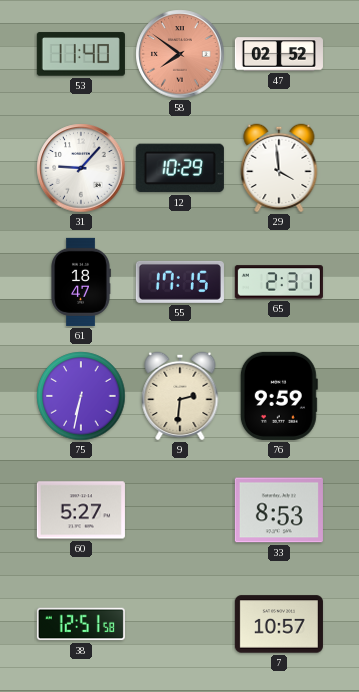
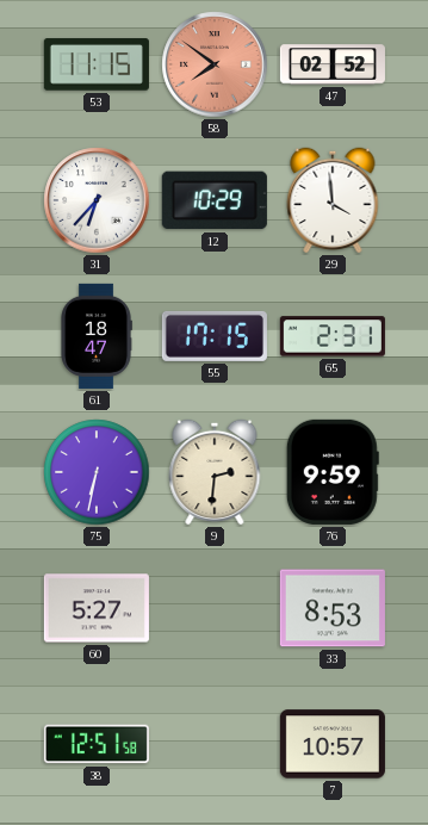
53: 11:40 -> 11:15
31: 9:07 -> 6:37
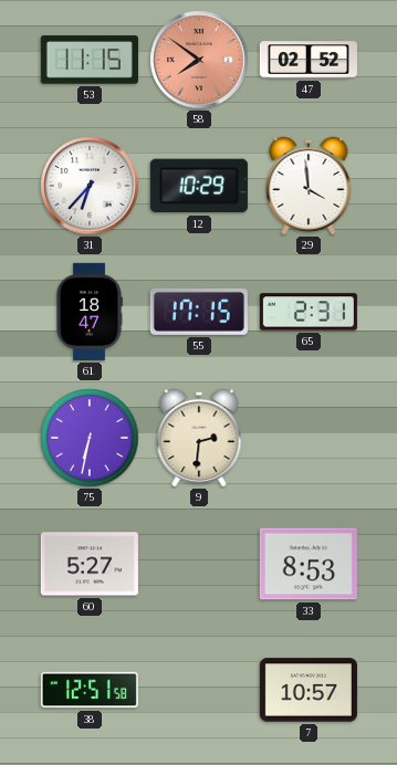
76: 9:59 -> none
